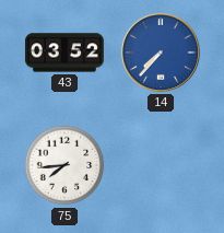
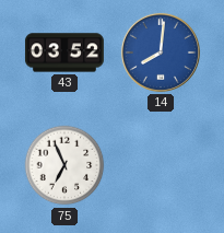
14: 7:37 -> 8:01
75: 7:44 -> 6:56
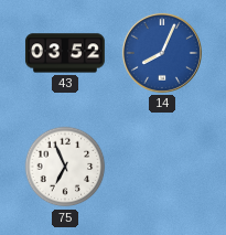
14: 8:01 -> 8:04
